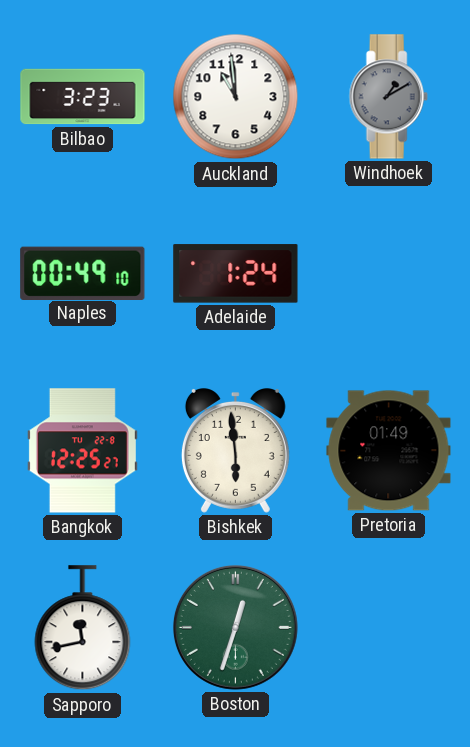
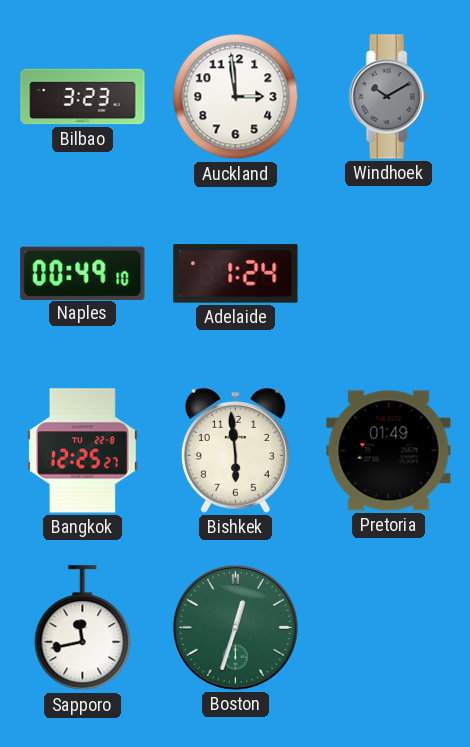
Auckland: 10:59 -> 2:59
Windhoek: 1:10 -> 10:10
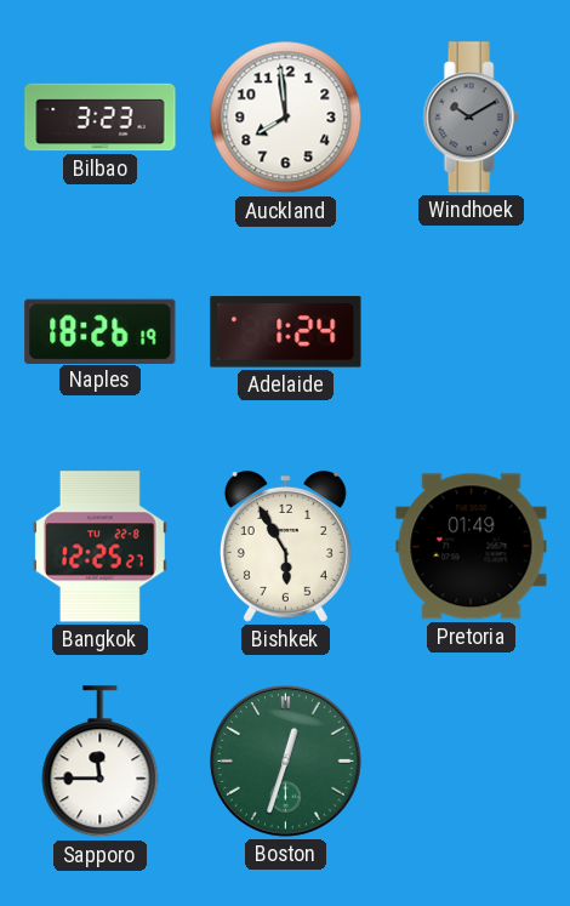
Auckland: 2:59 -> 7:59
Naples: 00:49 -> 18:26
Bishkek: 5:59 -> 5:55
Sapporo: 11:43 -> 11:45
